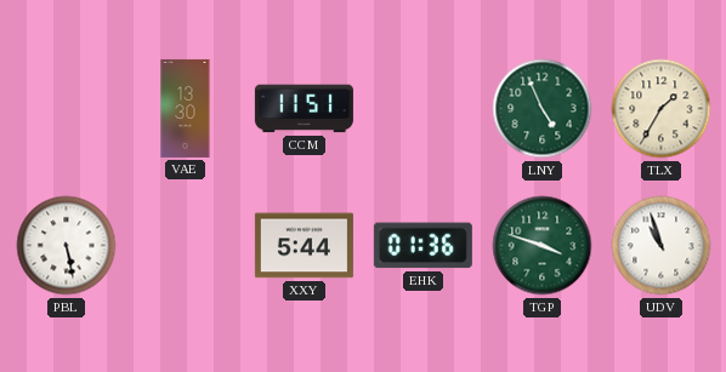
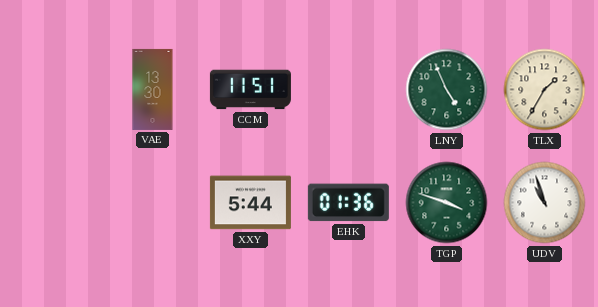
PBL: 5:28 -> none
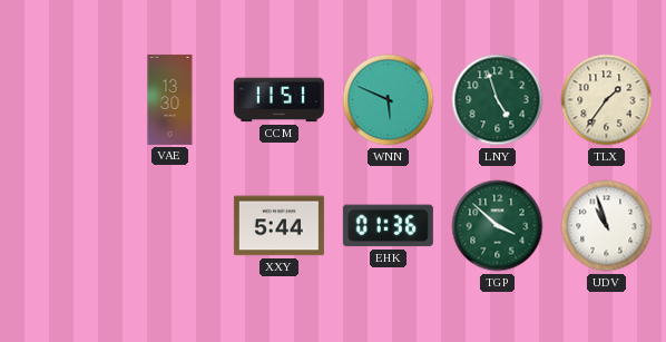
WNN: none -> 5:49
LNY: 4:56 -> 4:57
TLX: 1:35 -> 1:36
TGP: 3:48 -> 3:52
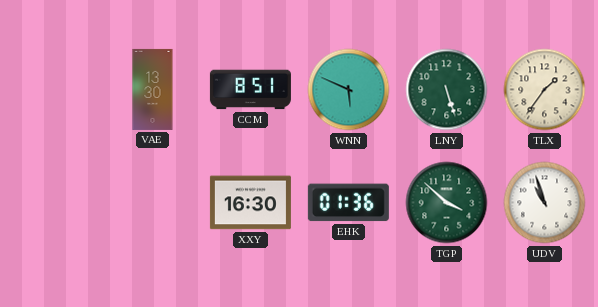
CCM: 11:51 -> 8:51
LNY: 4:57 -> 5:27
XXY: 5:44 -> 16:30
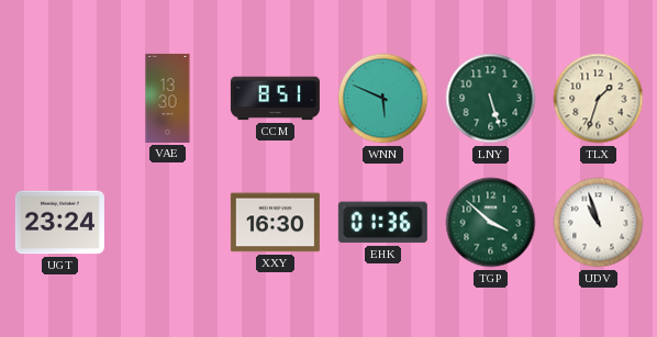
TLX: 1:36 -> 1:33
UGT: none -> 23:24
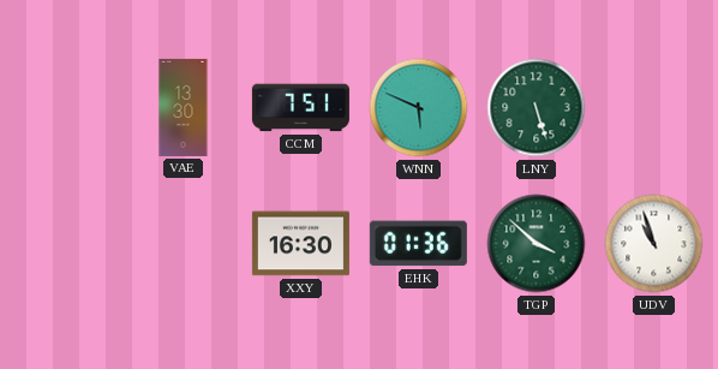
CCM: 8:51 -> 7:51
TLX: 1:33 -> none
UGT: 23:24 -> none
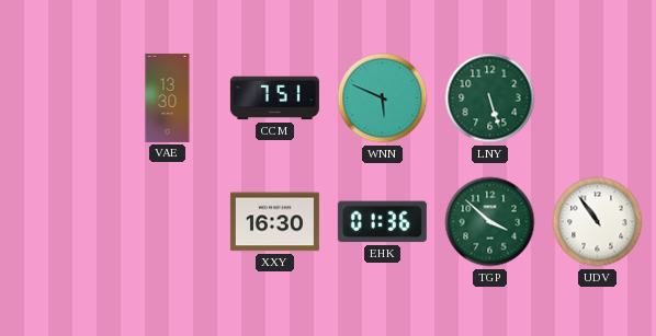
UDV: 10:57 -> 10:54
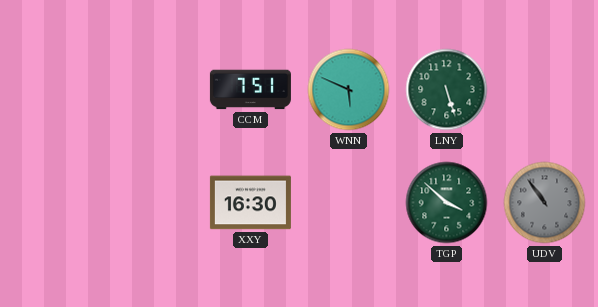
VAE: 13:30 -> none
EHK: 01:36 -> none
UDV dial: white -> grey
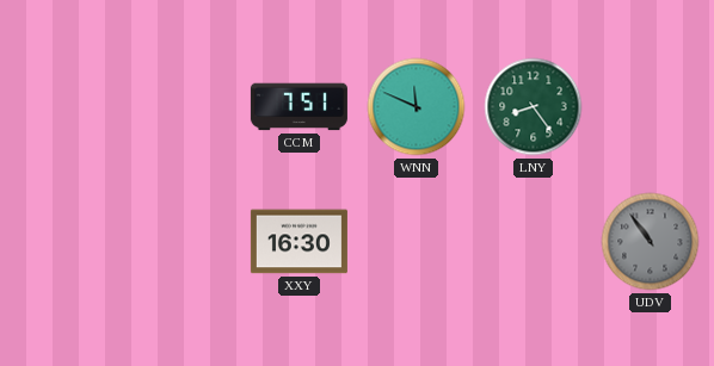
WNN: 5:49 -> 11:49
LNY: 5:27 -> 8:24
TGP: 3:52 -> none
